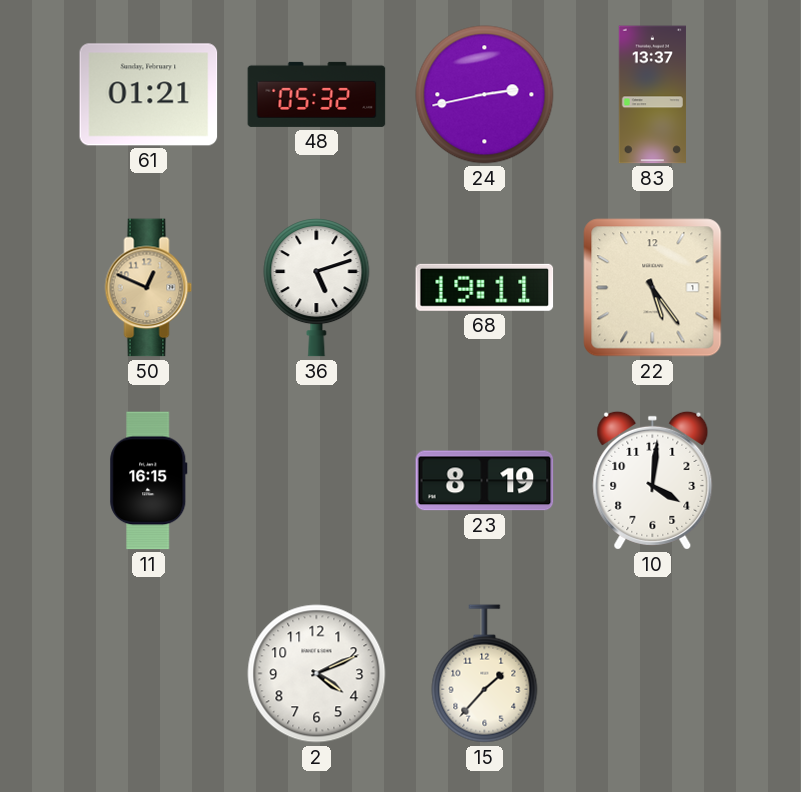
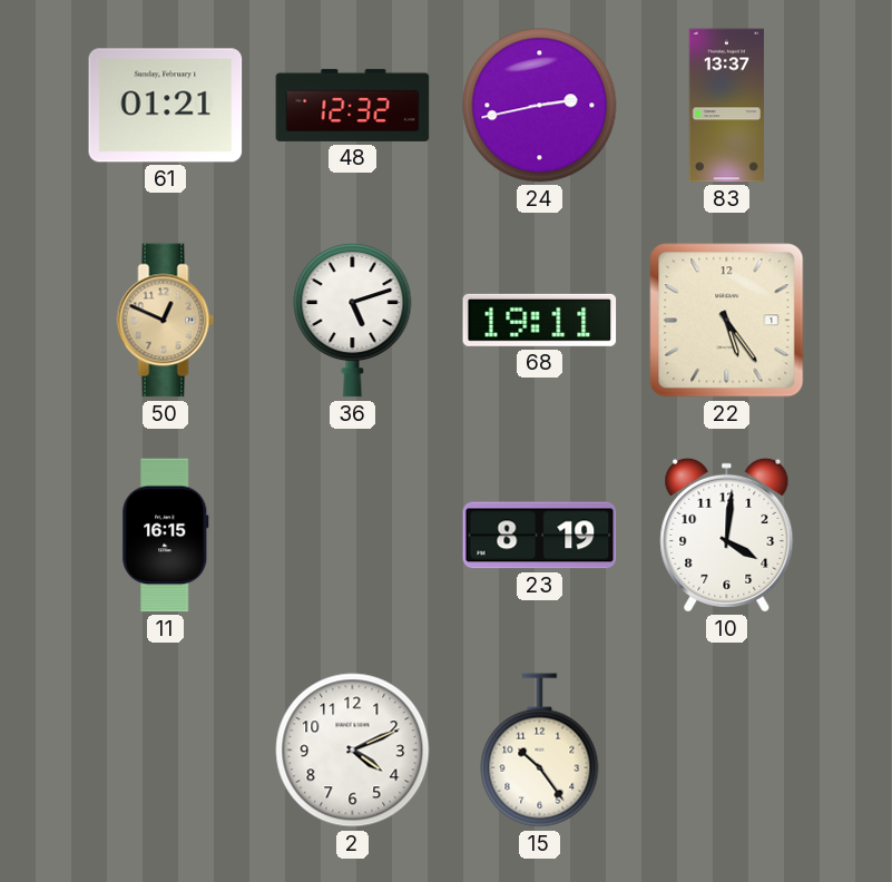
48: 05:32 -> 12:32
15: 1:37 -> 10:24
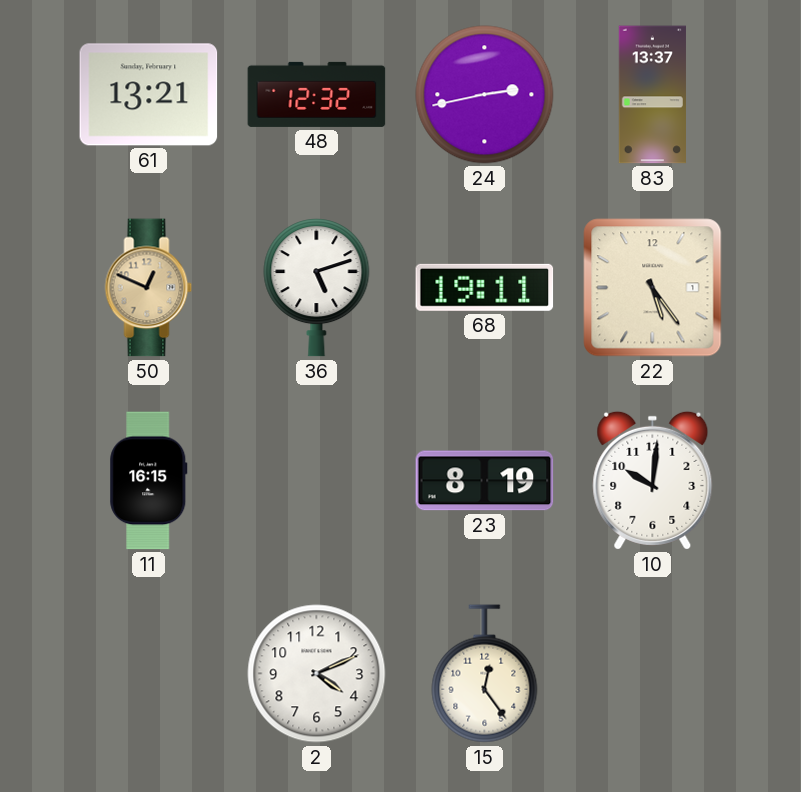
61: 01:21 -> 13:21
10: 4:01 -> 10:01
15: 10:24 -> 12:24
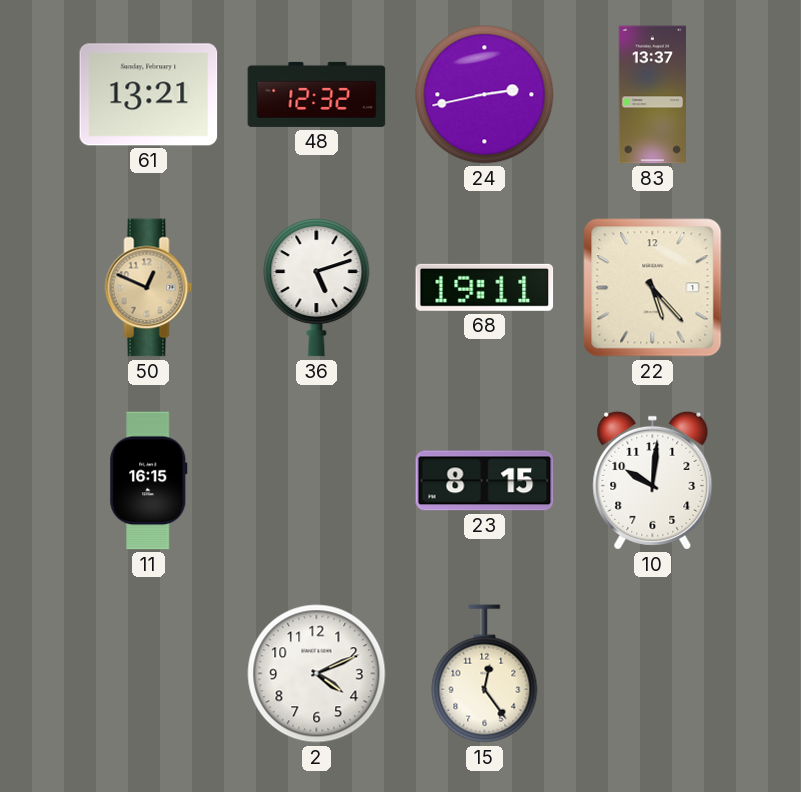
22: 5:24 -> 5:23
23: 8:19 -> 8:15
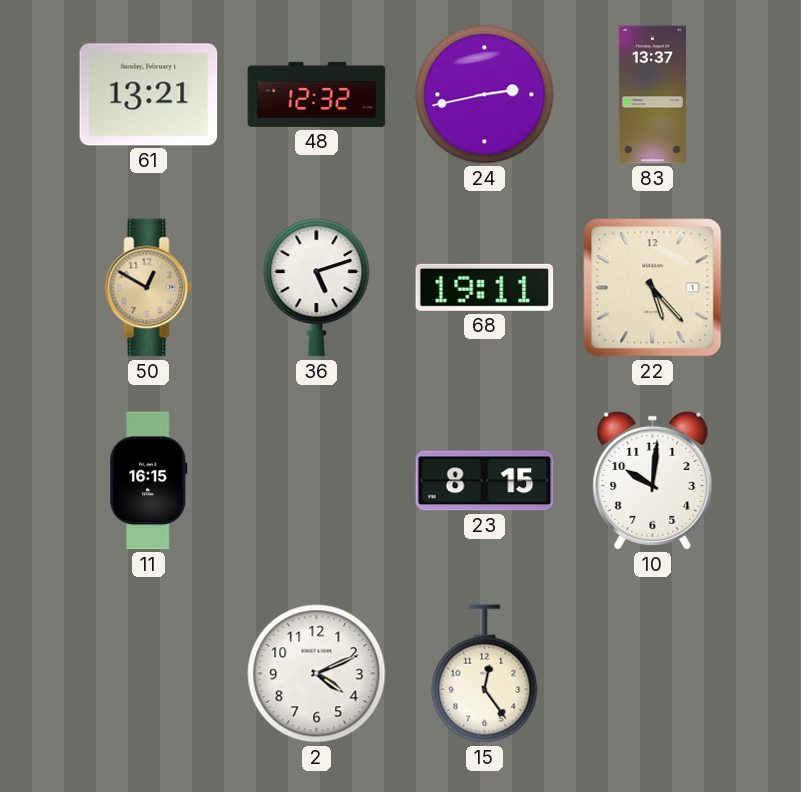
50: 12:49 -> 12:50
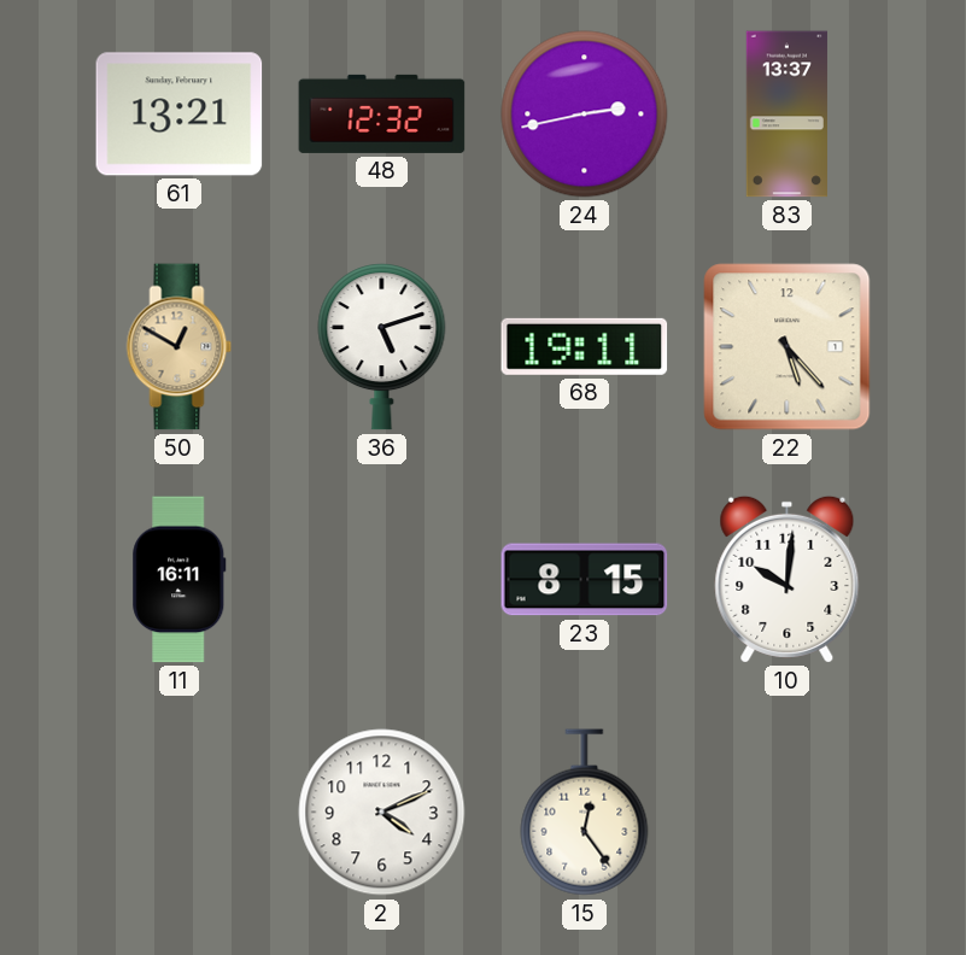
11: 16:15 -> 16:11
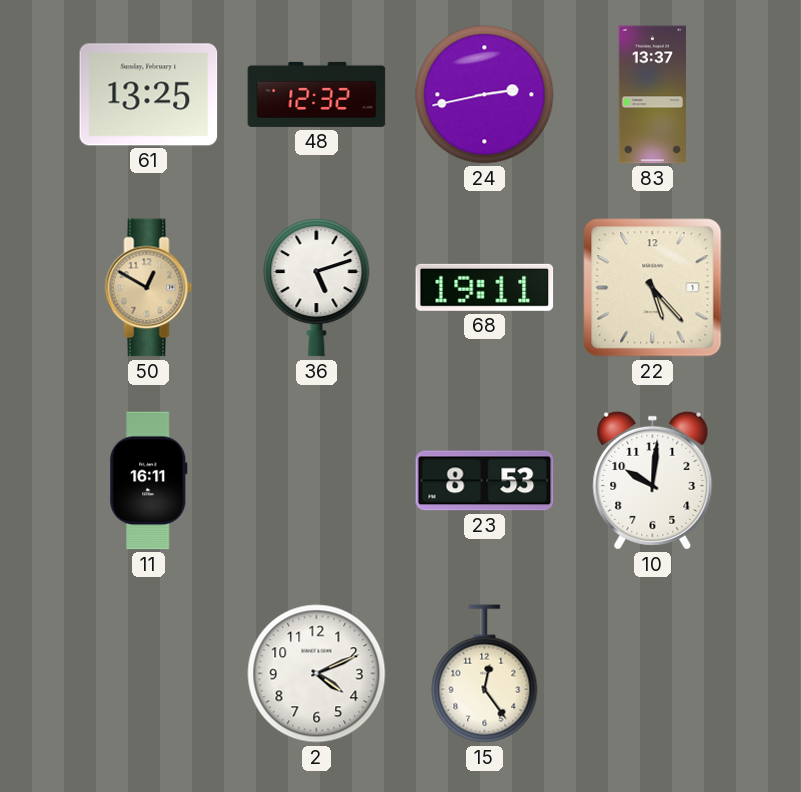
61: 13:21 -> 13:25
23: 8:15 -> 8:53
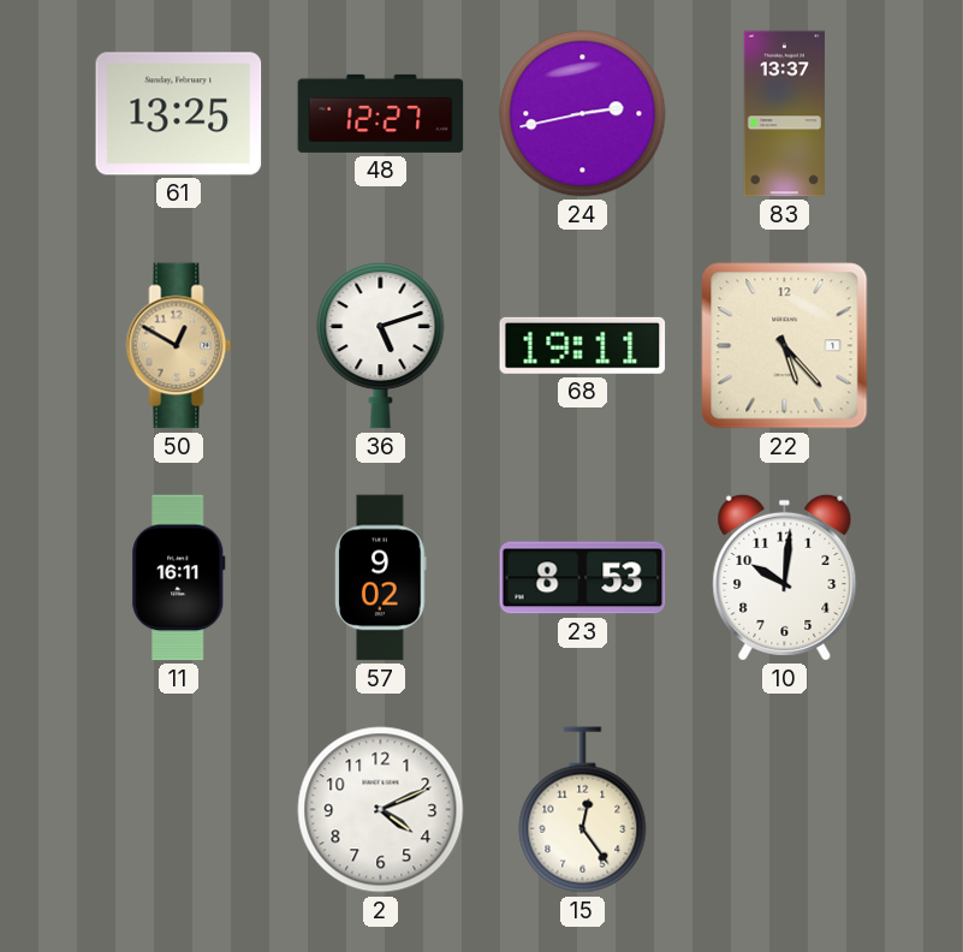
48: 12:32 -> 12:27
57: none -> 9:02
